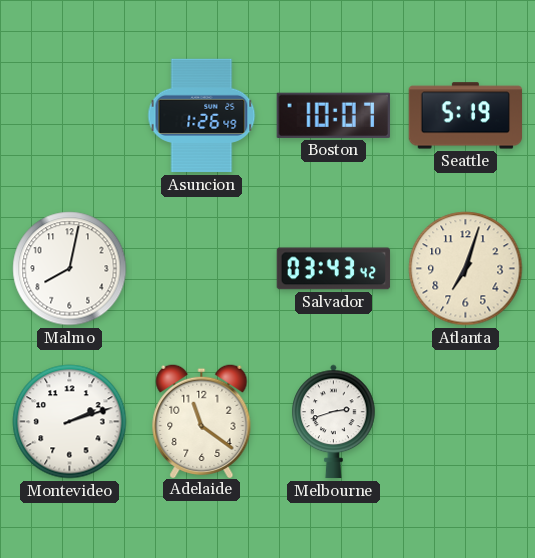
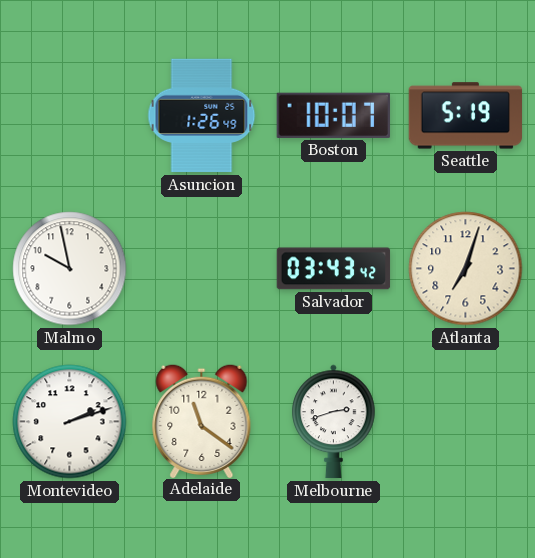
Malmo: 8:02 -> 9:58
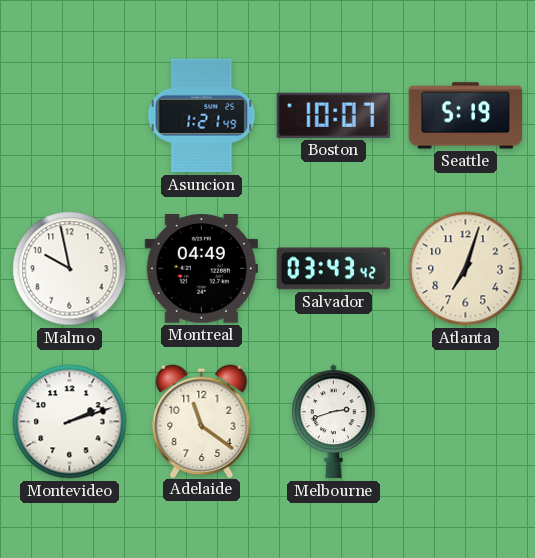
Asuncion: 1:26 -> 1:21
Montreal: none -> 04:49
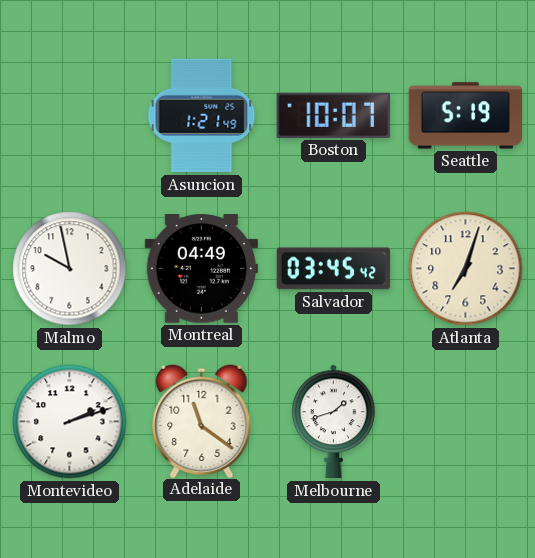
Salvador: 03:43 -> 03:45
Melbourne: 2:42 -> 1:42
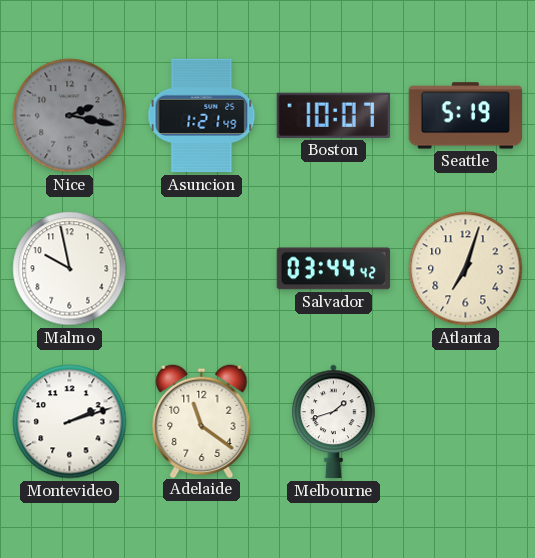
Nice: none -> 2:17
Montreal: 04:49 -> none
Salvador: 03:45 -> 03:44
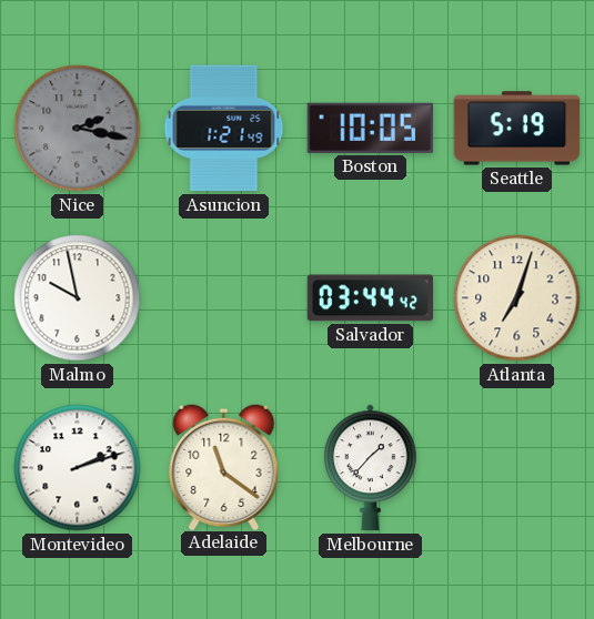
Boston: 10:07 -> 10:05
Melbourne: 1:42 -> 1:37
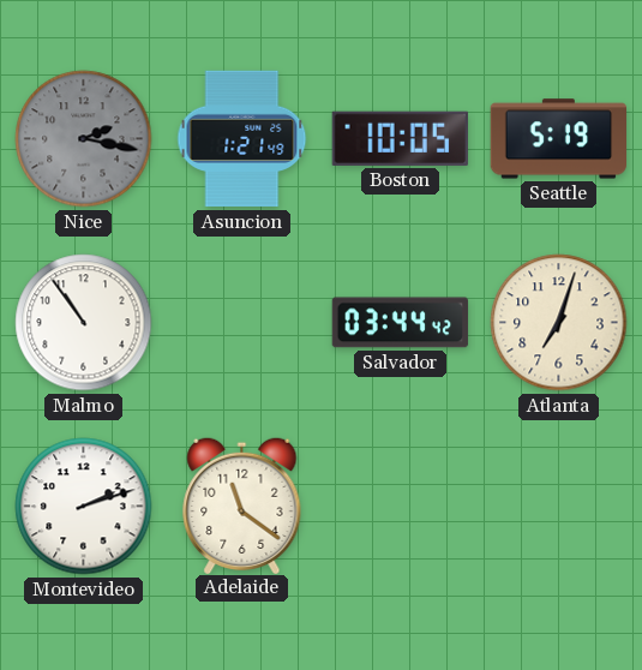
Malmo: 9:58 -> 10:54
Melbourne: 1:37 -> none
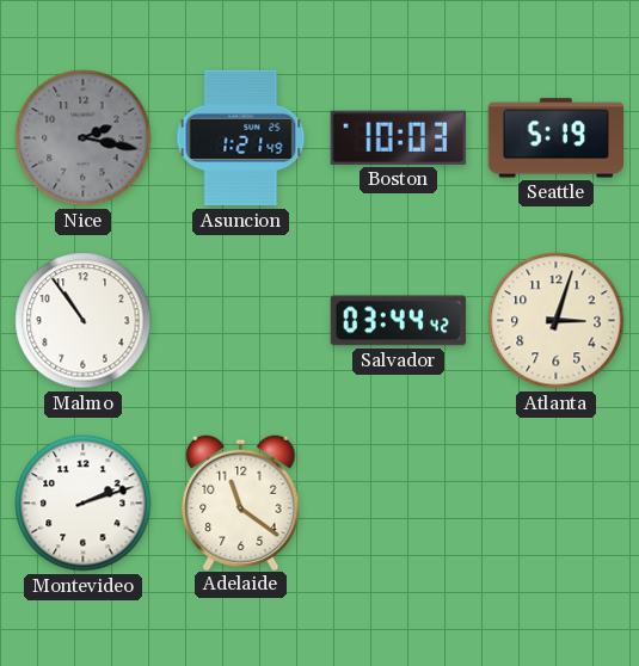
Boston: 10:05 -> 10:03
Atlanta: 7:03 -> 3:03
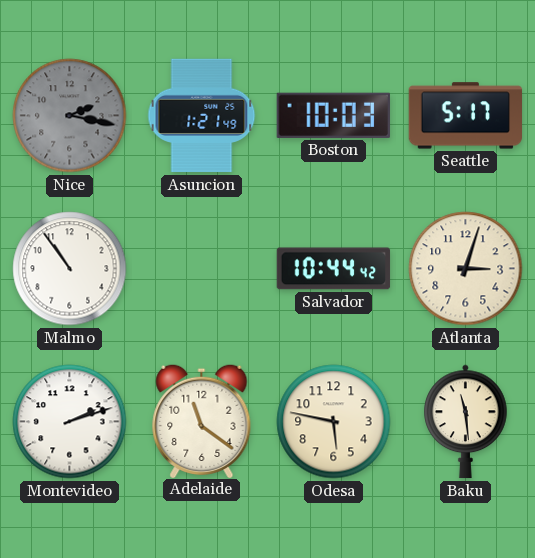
Seattle: 5:19 -> 5:17
Salvador: 03:44 -> 10:44
Odesa: none -> 5:47
Baku: none -> 11:29
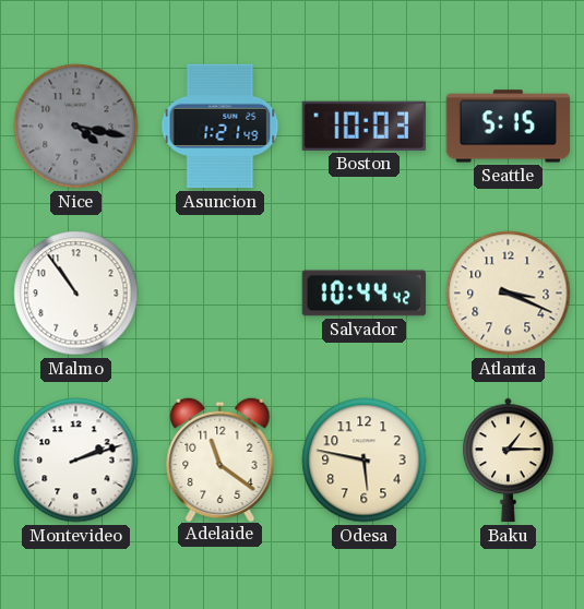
Nice: 2:17 -> 4:17
Seattle: 5:17 -> 5:15
Atlanta: 3:03 -> 3:19
Baku: 11:29 -> 1:15
